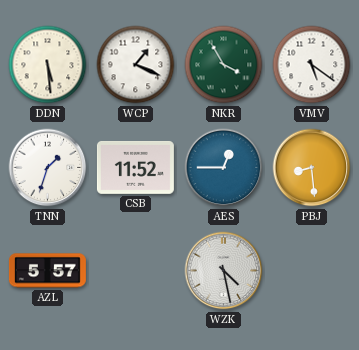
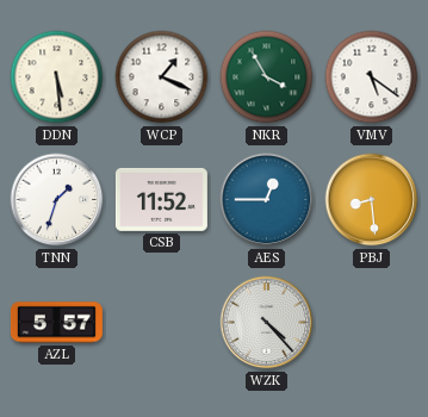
WZK: 4:28 -> 4:23
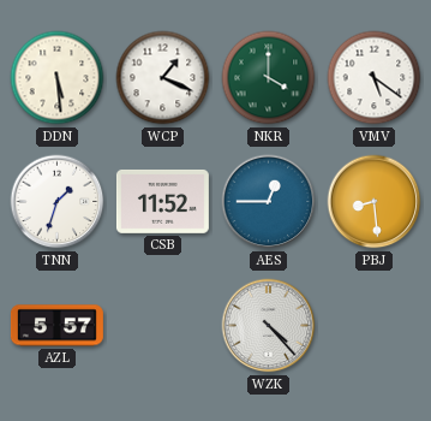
NKR: 3:55 -> 4:00
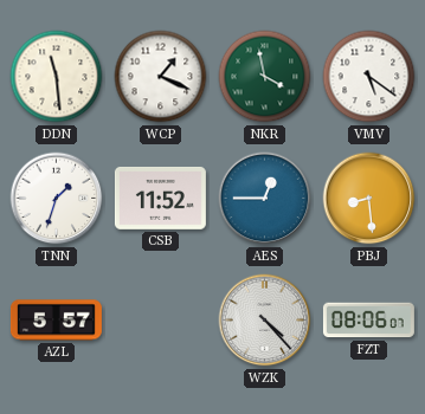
DDN: 5:29 -> 11:29
NKR: 4:00 -> 3:58
FZT: none -> 08:06
